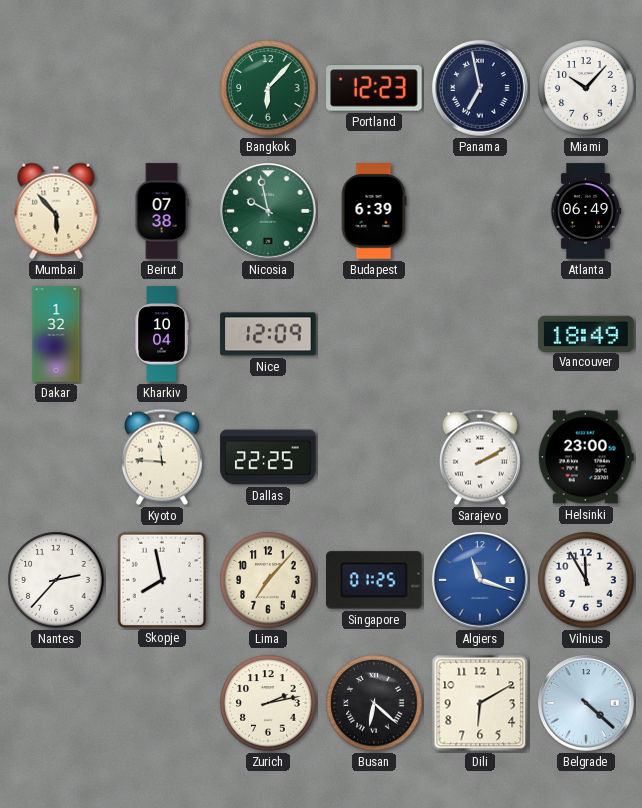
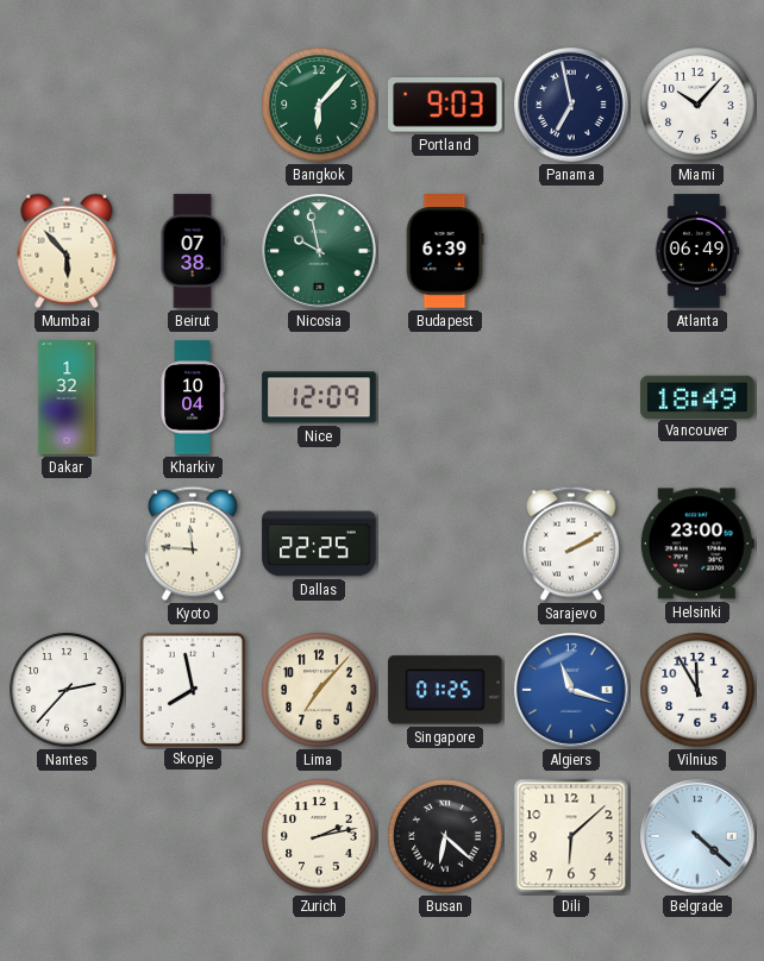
Portland: 12:23 -> 9:03
Dili: 6:10 -> 6:08
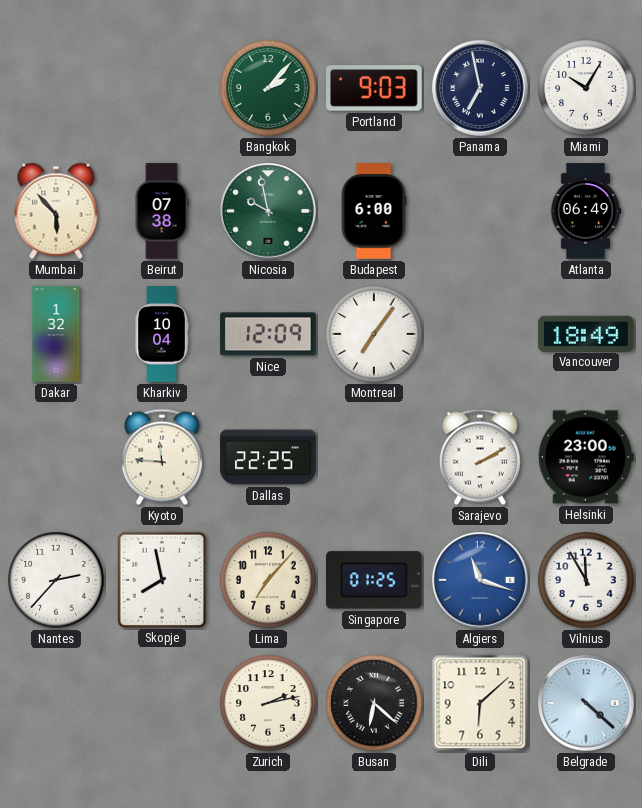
Bangkok: 6:07 -> 2:07
Miami: 10:07 -> 10:05
Budapest: 6:39 -> 6:00
Montreal: none -> 7:06
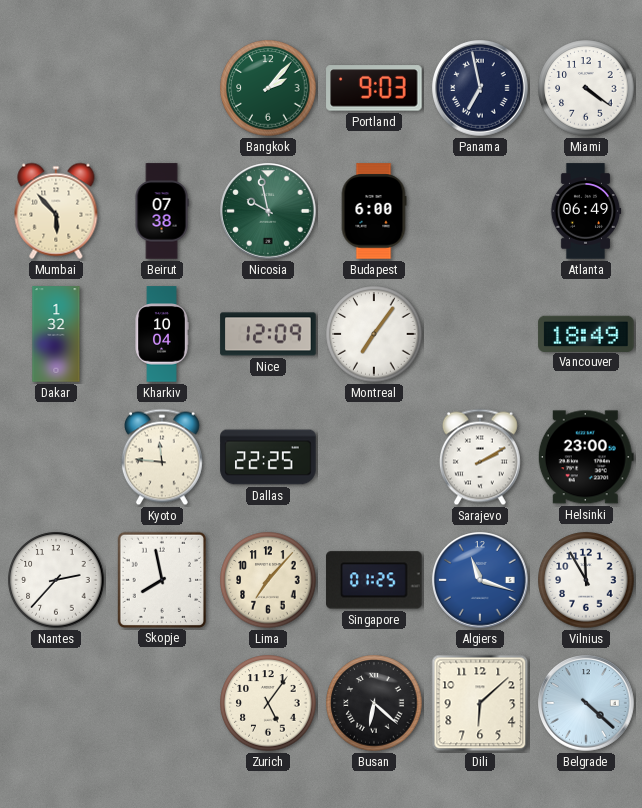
Miami: 10:05 -> 4:21
Zurich: 2:13 -> 5:06
